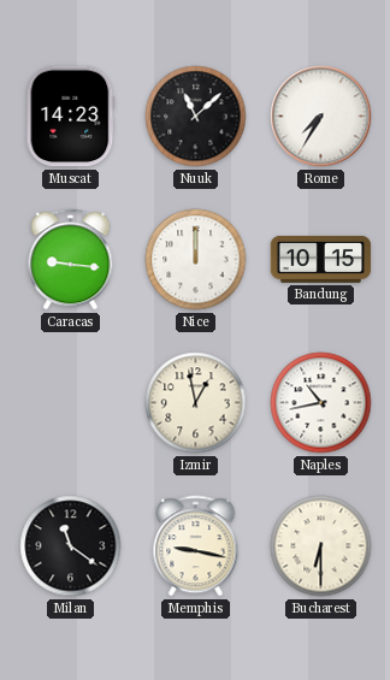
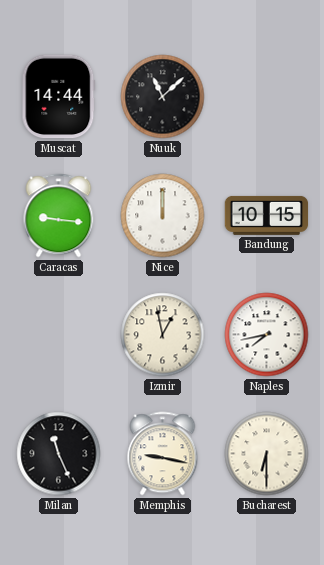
Muscat: 14:23 -> 14:44
Rome: 7:35 -> none
Naples: 10:43 -> 7:43
Milan: 11:21 -> 11:26
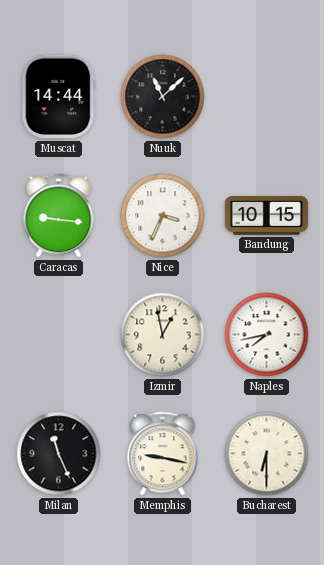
Nice: 12:00 -> 3:34
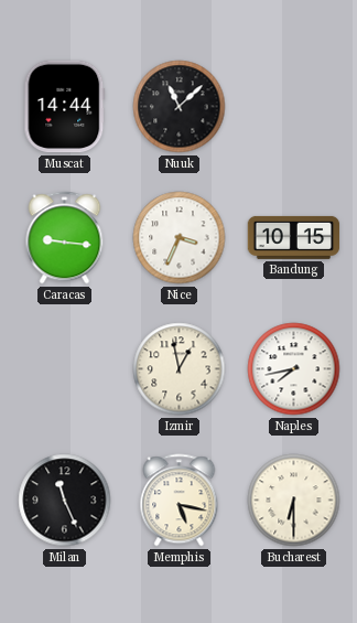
Memphis: 9:17 -> 5:17
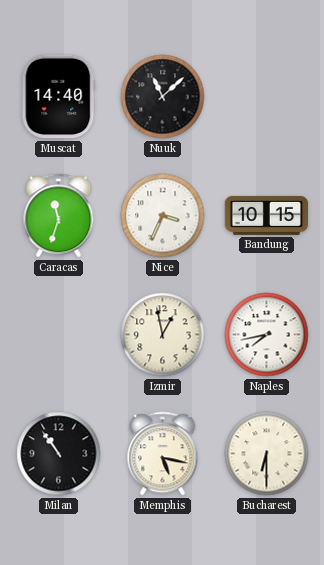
Muscat: 14:44 -> 14:40
Caracas: 9:16 -> 11:33
Milan: 11:26 -> 10:54
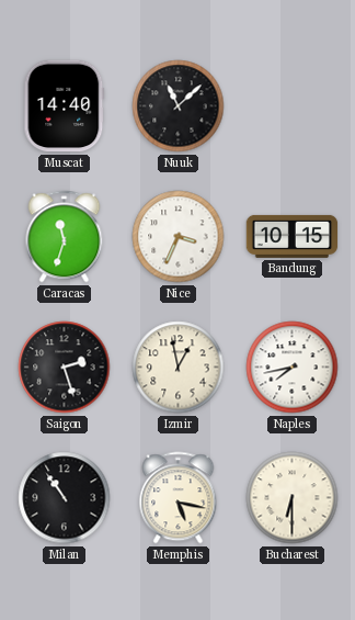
Saigon: none -> 2:27
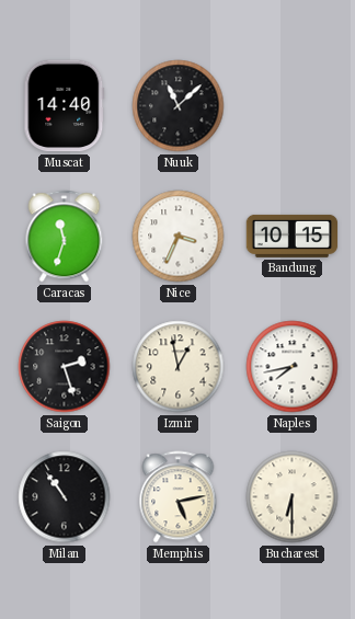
Memphis: 5:17 -> 5:13
